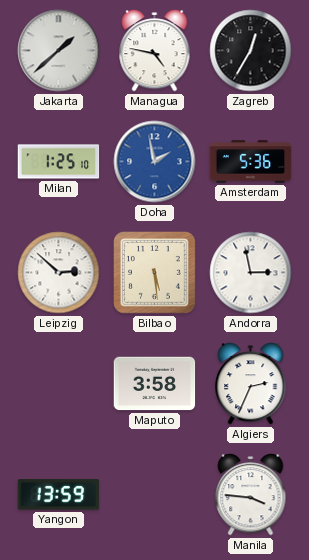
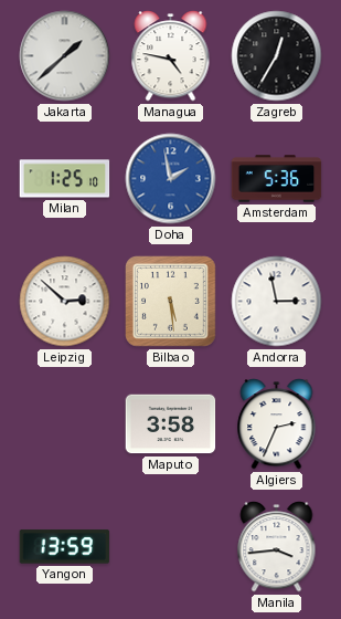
Manila: 3:46 -> 3:44
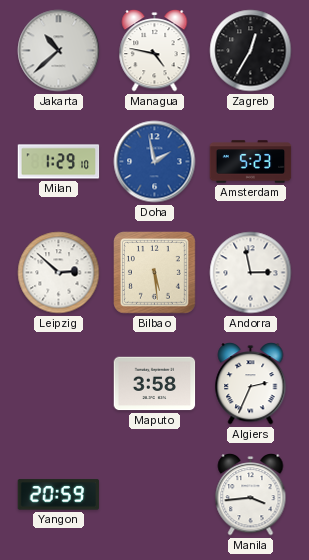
Jakarta: 1:38 -> 10:38
Milan: 1:25 -> 1:29
Amsterdam: 5:36 -> 5:23
Yangon: 13:59 -> 20:59
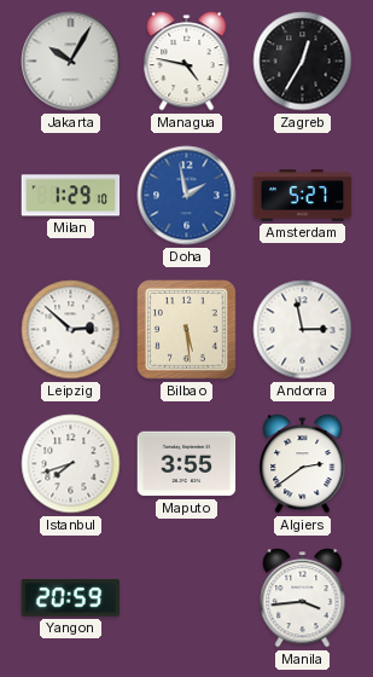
Jakarta: 10:38 -> 10:05
Amsterdam: 5:23 -> 5:27
Istanbul: none -> 7:42
Maputo: 3:58 -> 3:55
Algiers: 2:34 -> 2:39
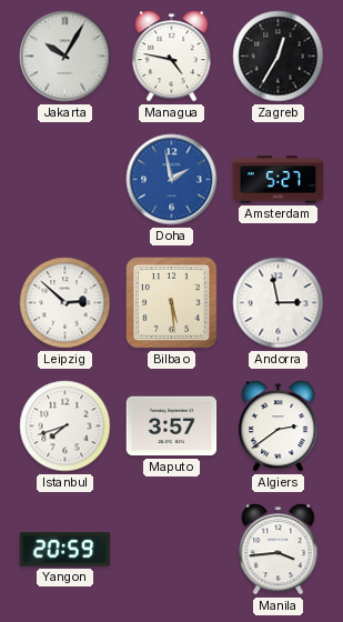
Milan: 1:29 -> none
Maputo: 3:55 -> 3:57
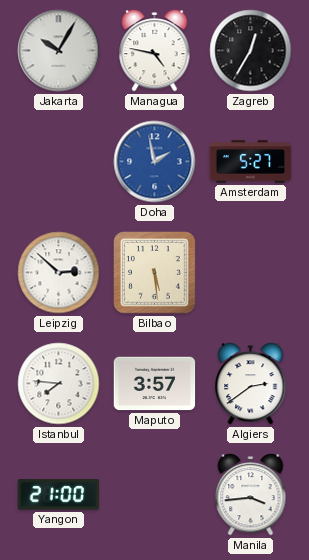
Andorra: 2:58 -> none
Istanbul: 7:42 -> 7:46
Yangon: 20:59 -> 21:00
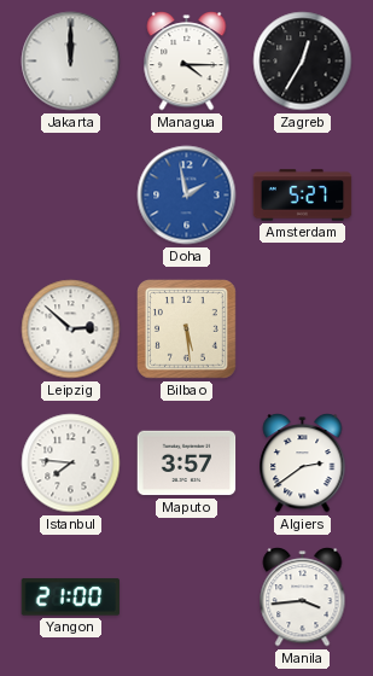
Jakarta: 10:05 -> 12:00
Managua: 4:47 -> 4:15
